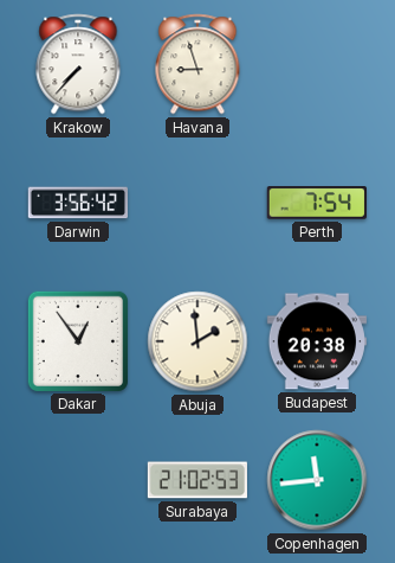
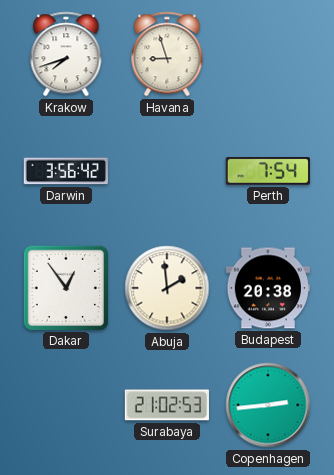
Krakow: 7:37 -> 7:42
Copenhagen: 11:44 -> 2:44
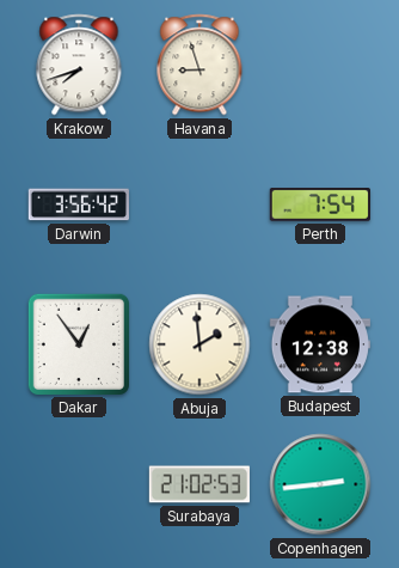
Budapest: 20:38 -> 12:38
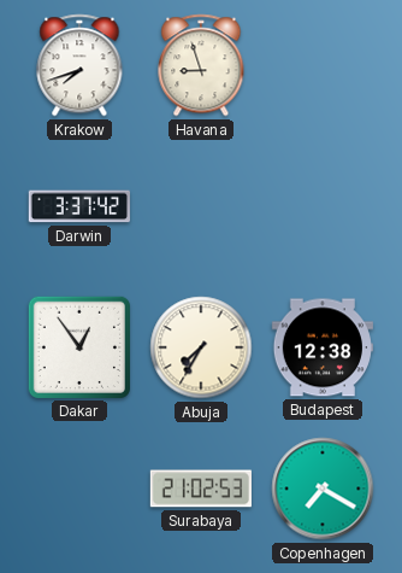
Darwin: 3:56 -> 3:37
Perth: 7:54 -> none
Abuja: 1:59 -> 7:35
Copenhagen: 2:44 -> 7:20
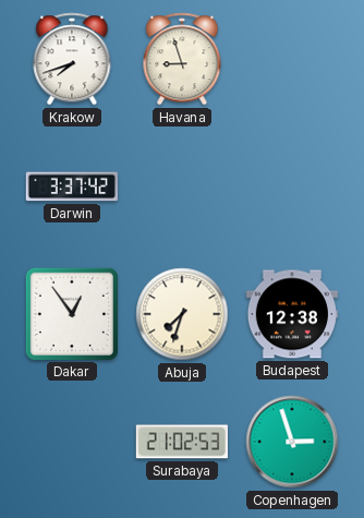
Abuja: 7:35 -> 7:33
Copenhagen: 7:20 -> 2:57
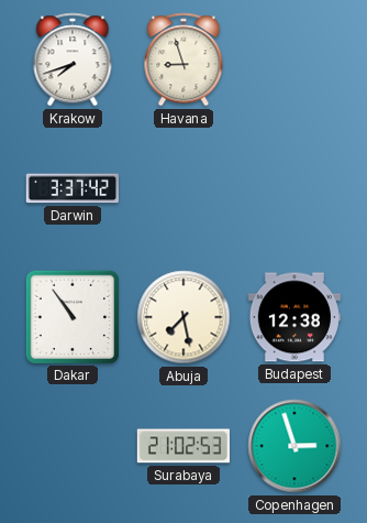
Dakar: 12:54 -> 10:54
Abuja: 7:33 -> 7:28
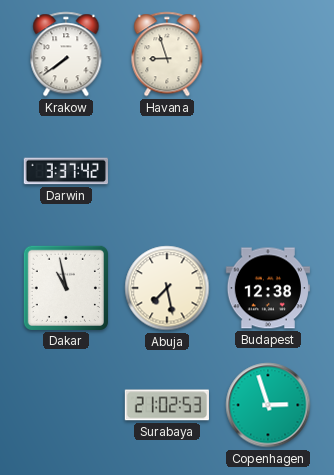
Krakow: 7:42 -> 7:39
Dakar: 10:54 -> 10:58
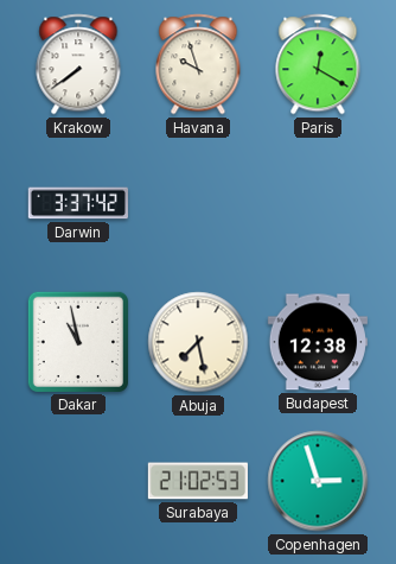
Havana: 8:57 -> 9:57
Paris: none -> 12:20
